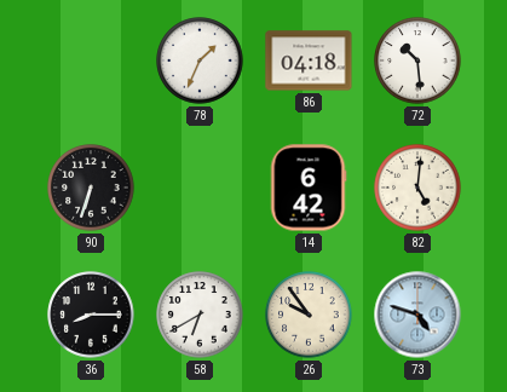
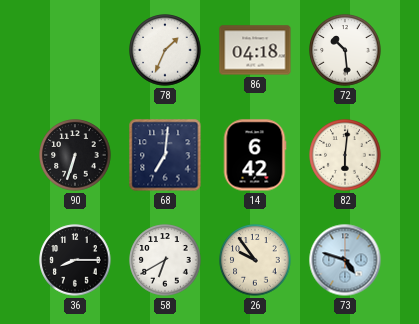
68: none -> 7:01
82: 5:01 -> 6:01
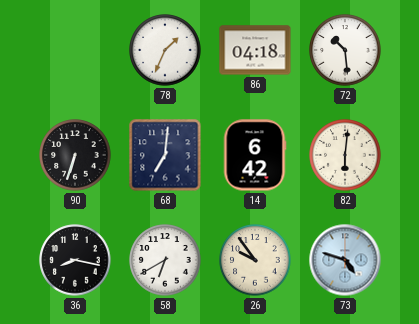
36: 8:15 -> 8:17
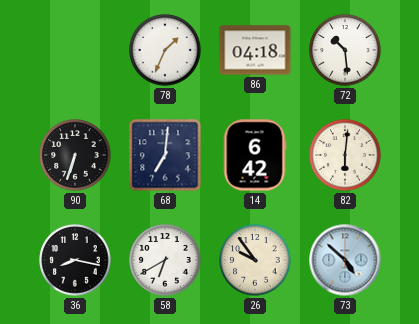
73: 4:48 -> 4:52
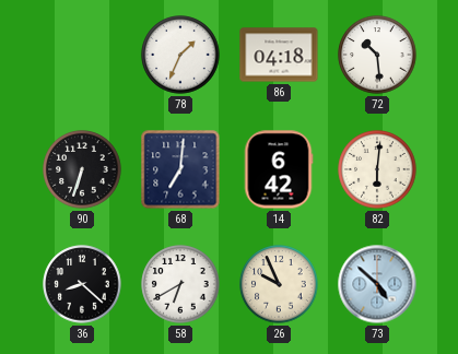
36: 8:17 -> 8:22
26: 9:54 -> 9:56
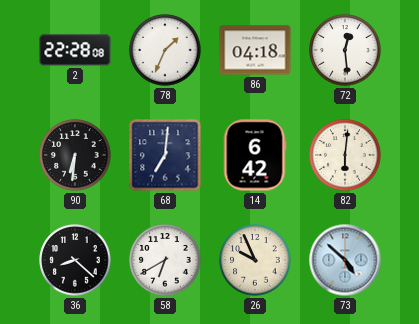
2: none -> 22:28
72: 10:29 -> 12:29
90: 6:33 -> 6:31
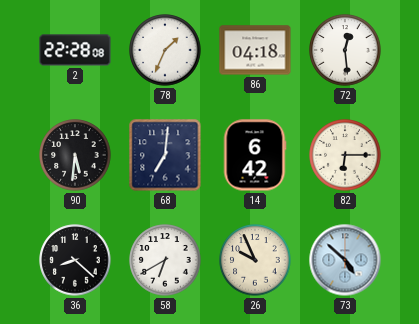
90: 6:31 -> 5:31
82: 6:01 -> 6:15
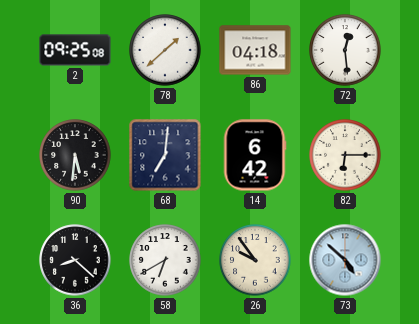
2: 22:28 -> 09:25
78: 1:34 -> 1:38
26: 9:56 -> 9:54
